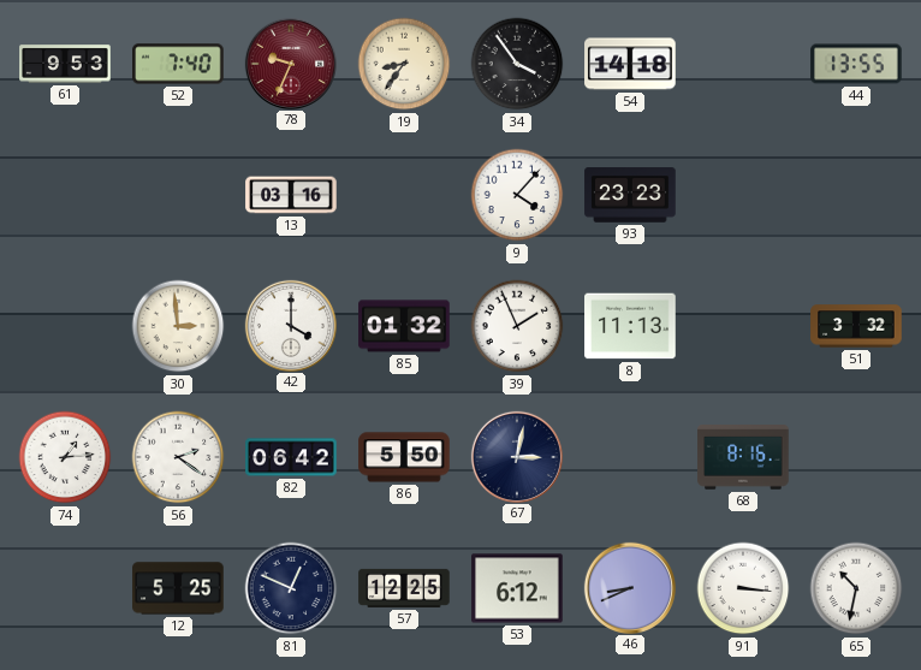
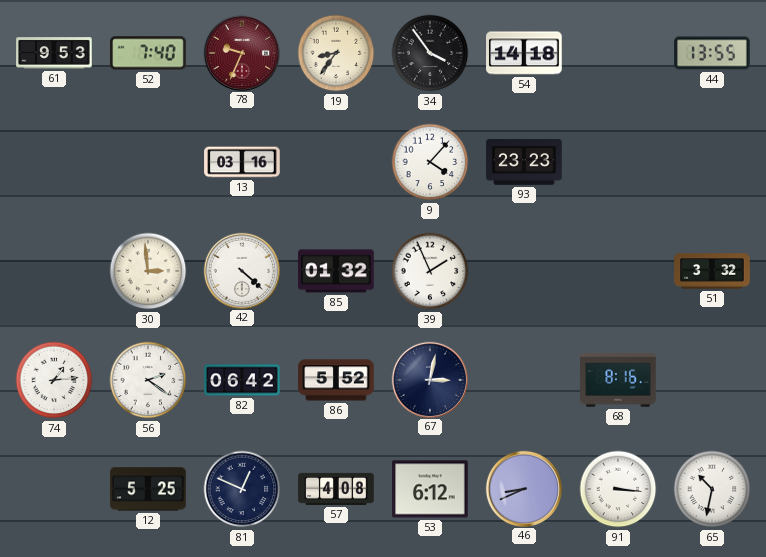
42: 4:00 -> 4:22
8: 11:13 -> none
86: 5:50 -> 5:52
57: 12:25 -> 4:08
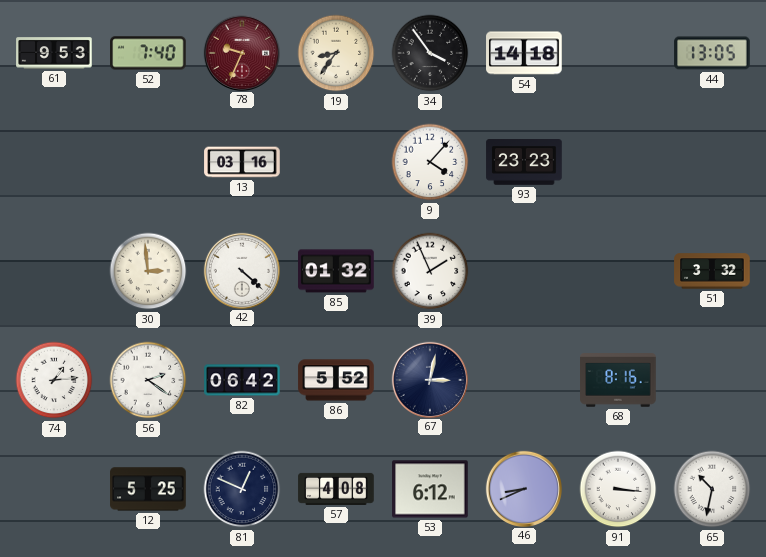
44: 13:55 -> 13:05
